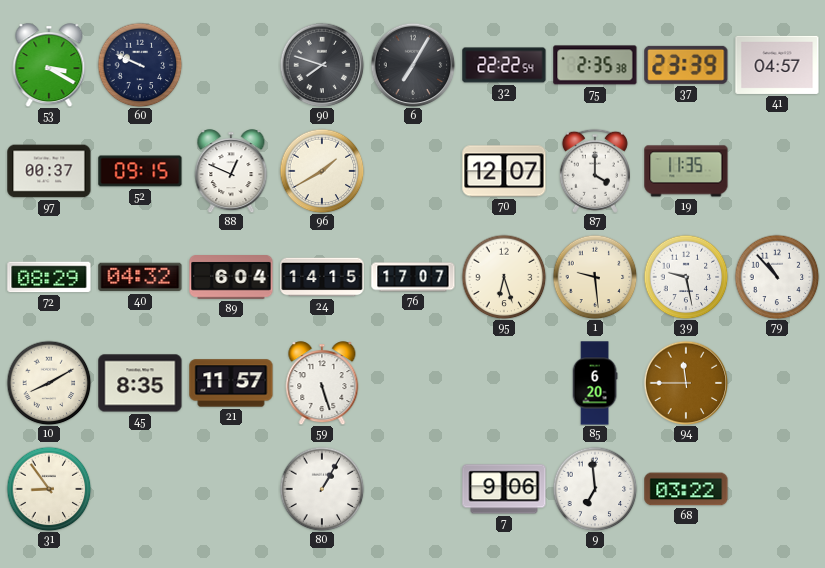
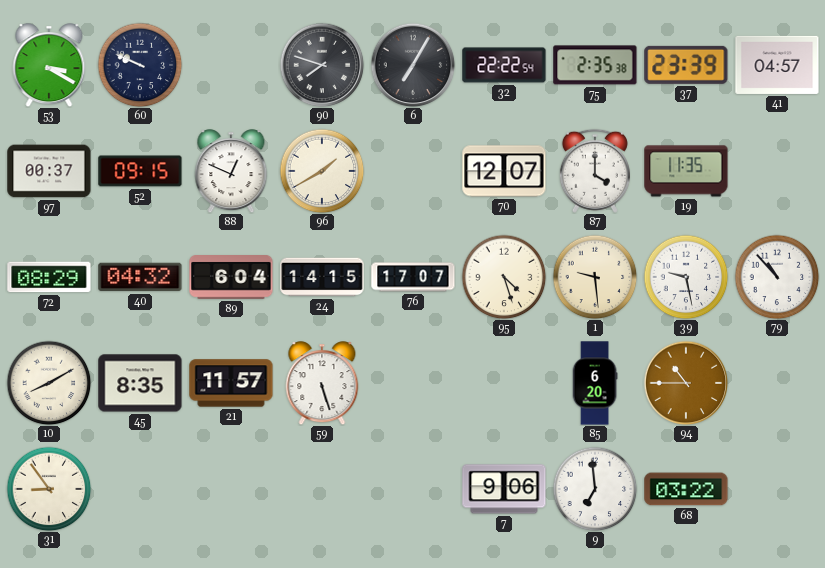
95: 6:27 -> 4:27
94: 11:45 -> 10:45
80: 1:05 -> none
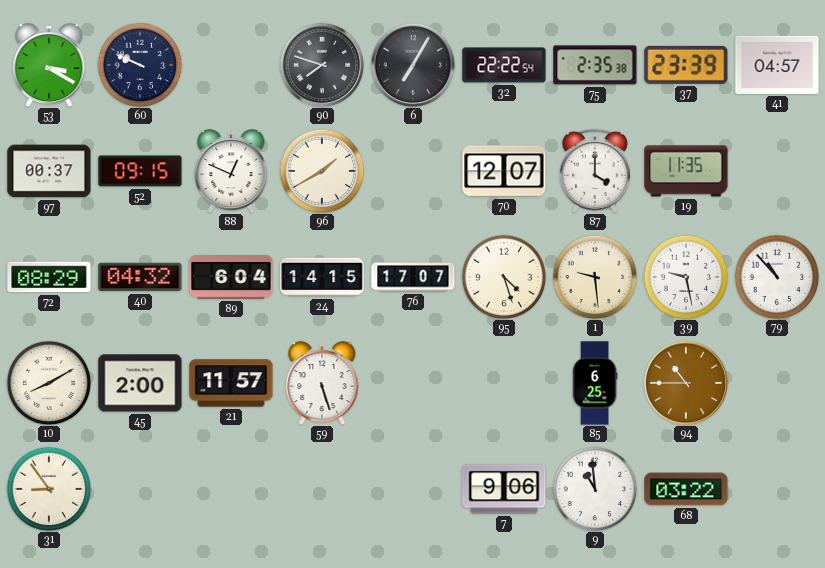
45: 8:35 -> 2:00
85: 6:20 -> 6:25
9: 6:59 -> 10:59
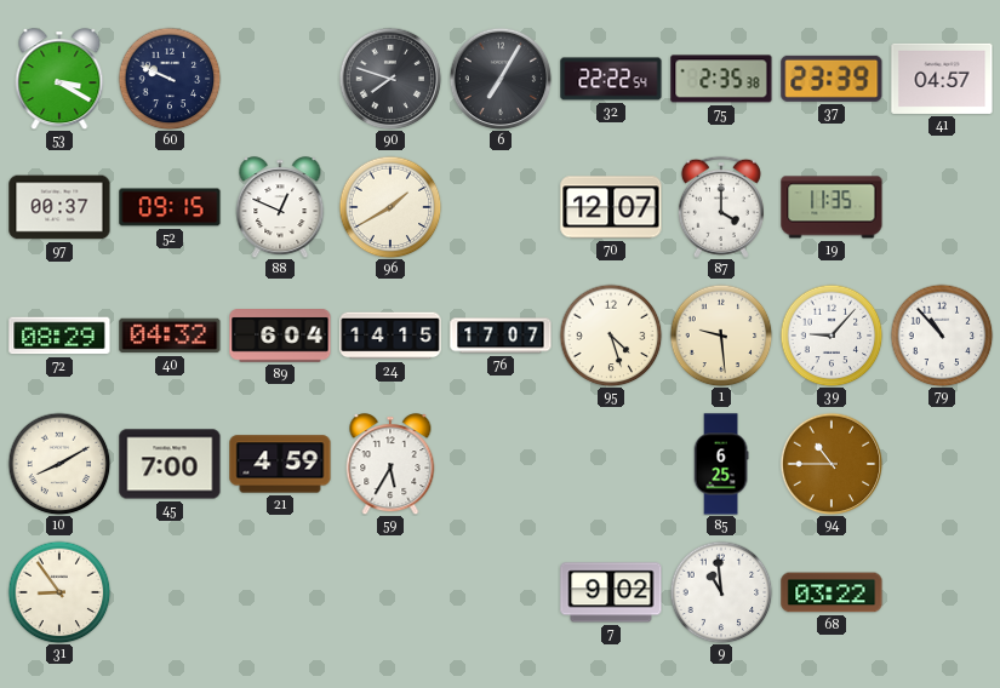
39: 9:28 -> 9:07
45: 2:00 -> 7:00
21: 11:57 -> 4:59
59: 5:27 -> 5:35
7: 9:06 -> 9:02
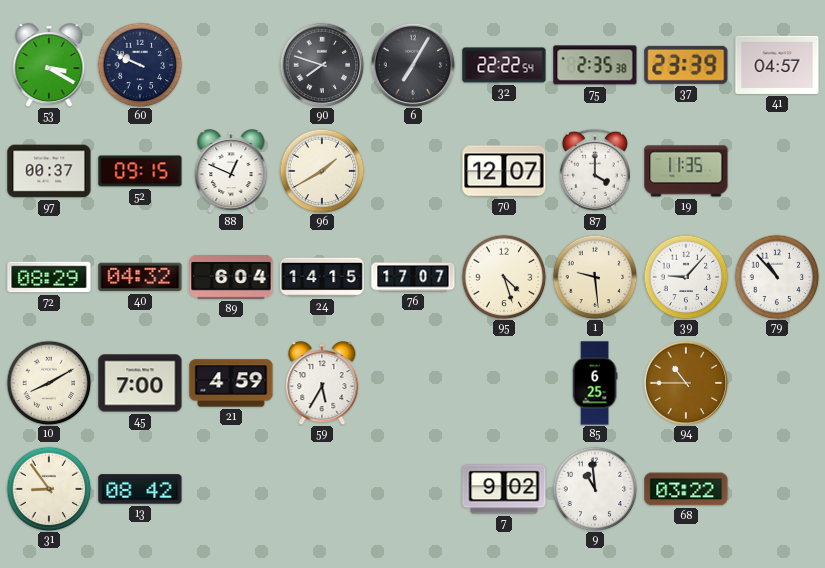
13: none -> 08:42
